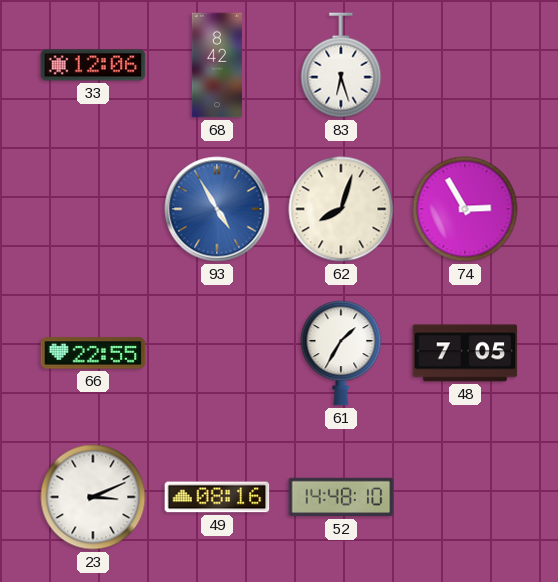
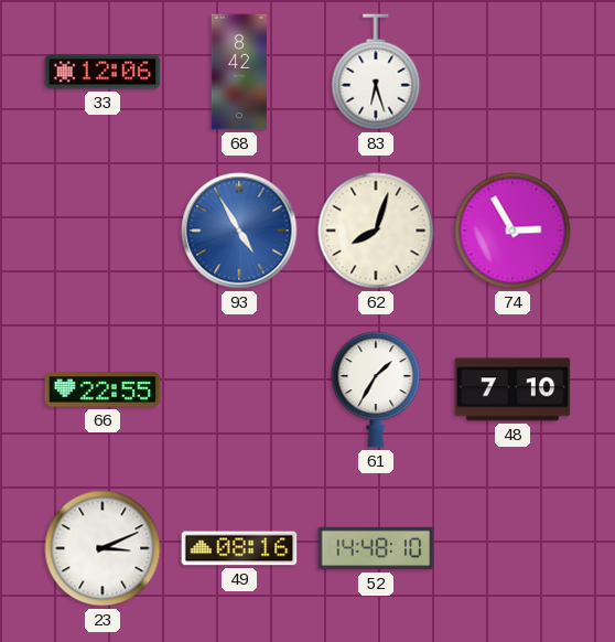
48: 7:05 -> 7:10
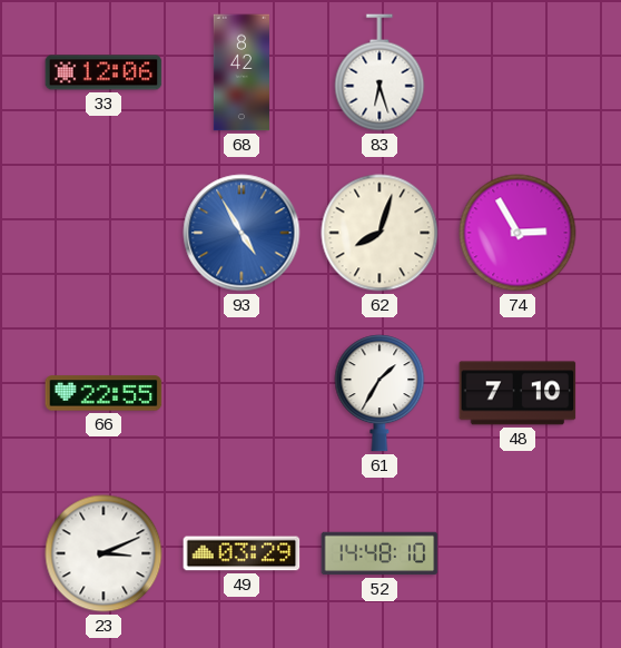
49: 08:16 -> 03:29
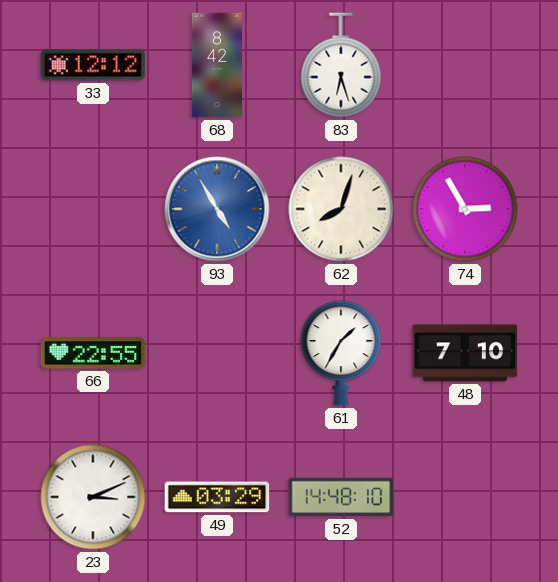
33: 12:06 -> 12:12
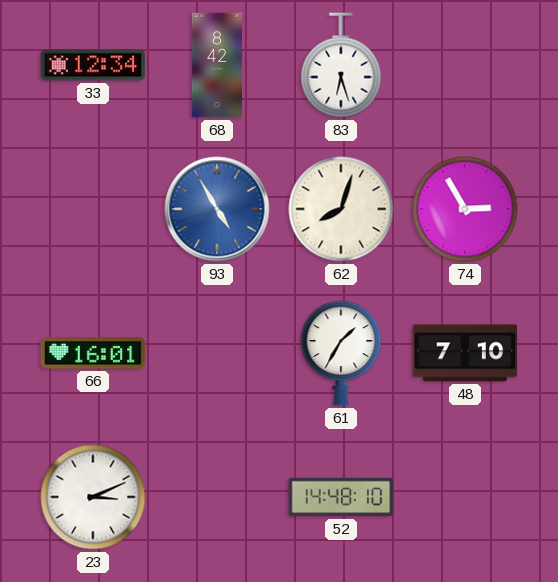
33: 12:12 -> 12:34
66: 22:55 -> 16:01
49: 03:29 -> none
